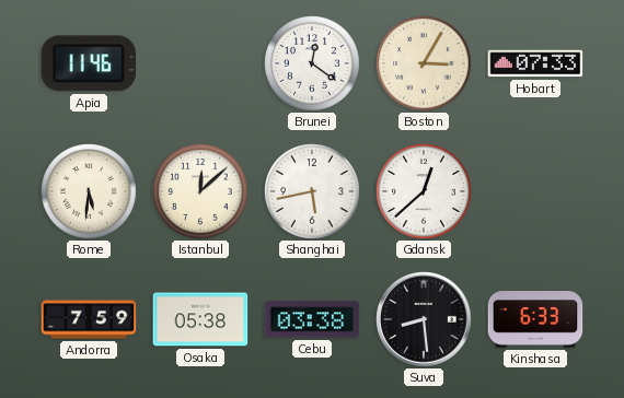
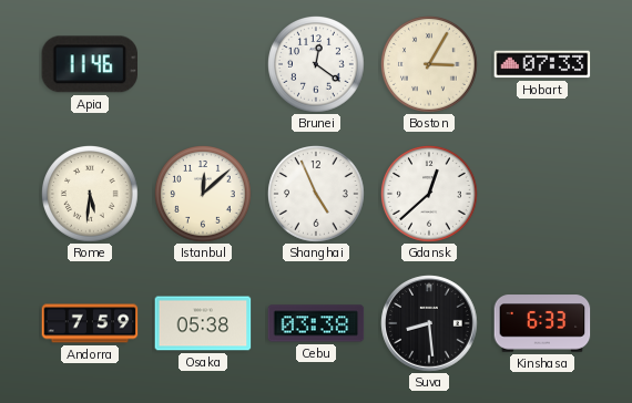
Shanghai: 5:43 -> 4:56
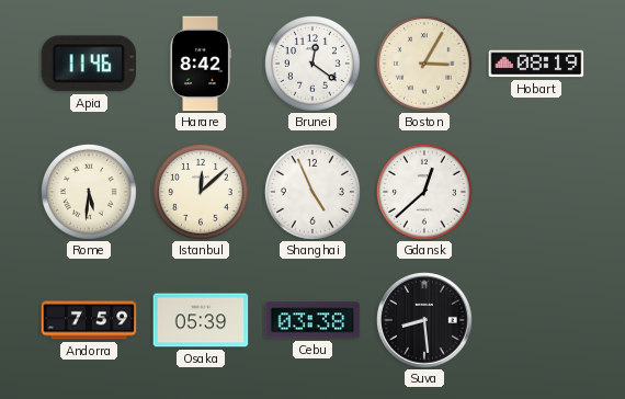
Harare: none -> 8:42
Hobart: 07:33 -> 08:19
Osaka: 05:38 -> 05:39
Kinshasa: 6:33 -> none
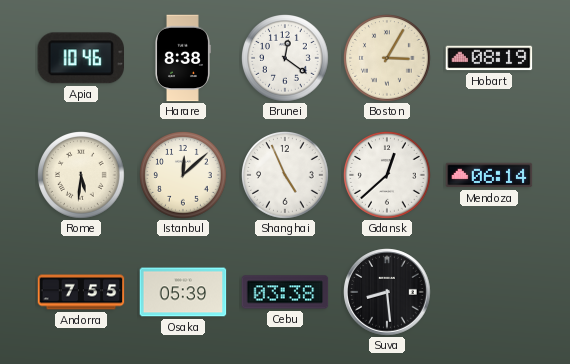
Apia: 11:46 -> 10:46
Harare: 8:42 -> 8:38
Mendoza: none -> 06:14
Andorra: 7:59 -> 7:55
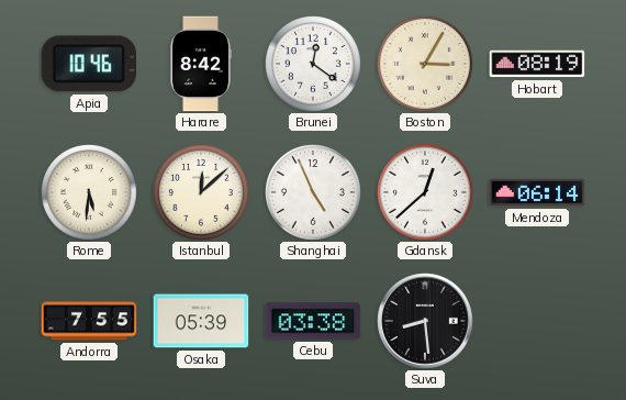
Harare: 8:38 -> 8:42
